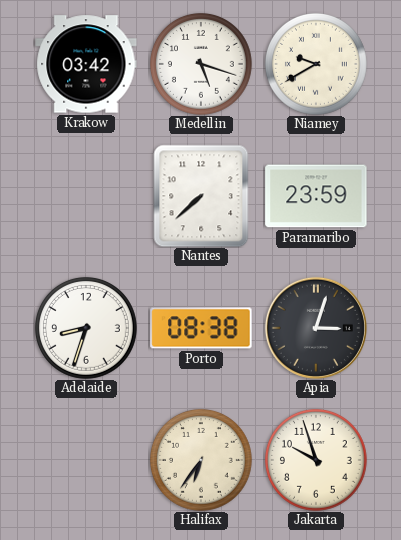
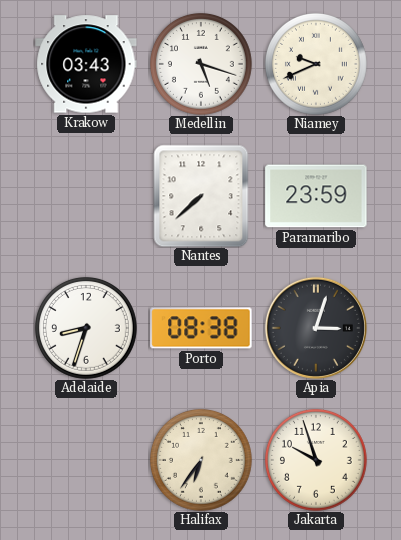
Krakow: 03:42 -> 03:43
Niamey: 9:40 -> 9:41
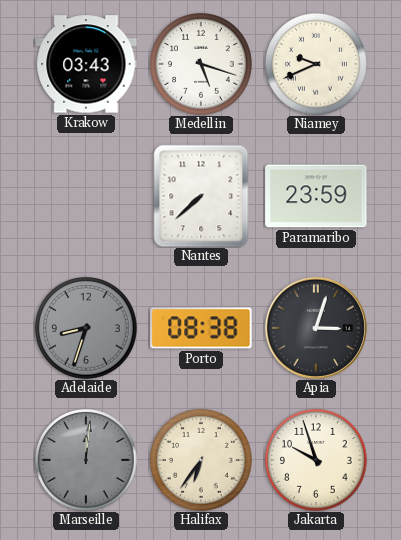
Adelaide dial: white -> grey
Marseille: none -> 12:01
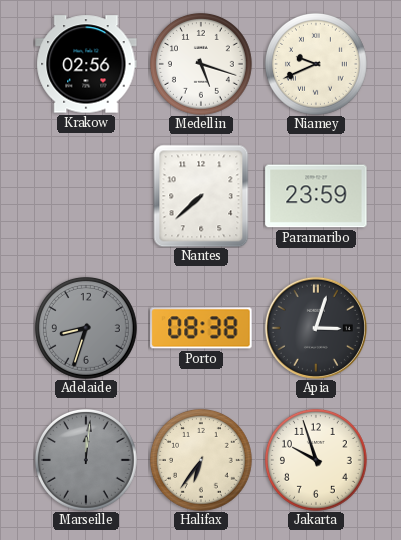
Krakow: 03:43 -> 02:56
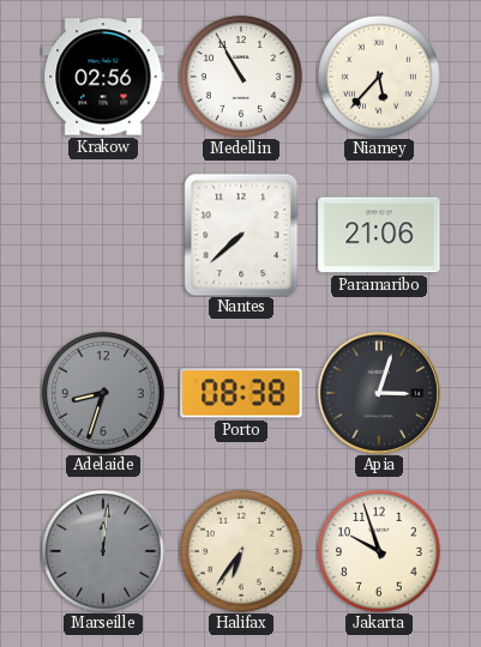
Medellin: 5:18 -> 10:55
Niamey: 9:41 -> 5:37
Paramaribo: 23:59 -> 21:06
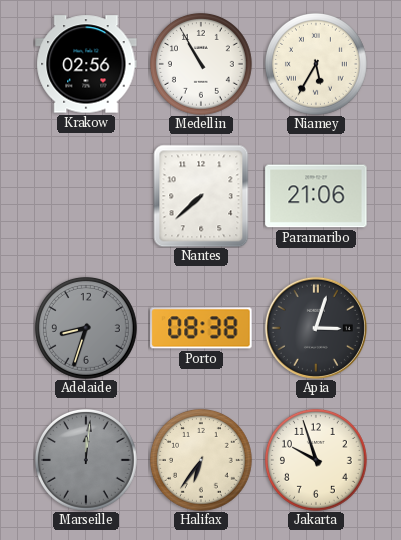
Niamey: 5:37 -> 5:35
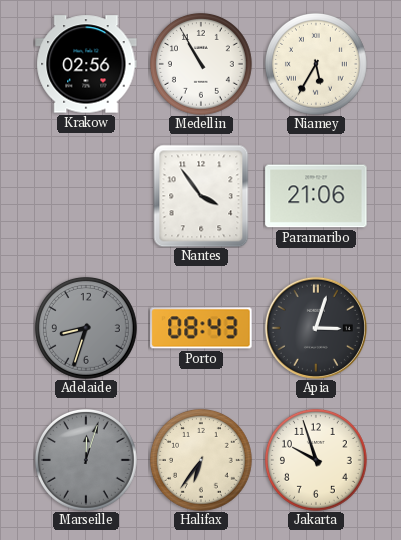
Nantes: 7:38 -> 3:54
Porto: 08:38 -> 08:43
Marseille: 12:01 -> 12:03
